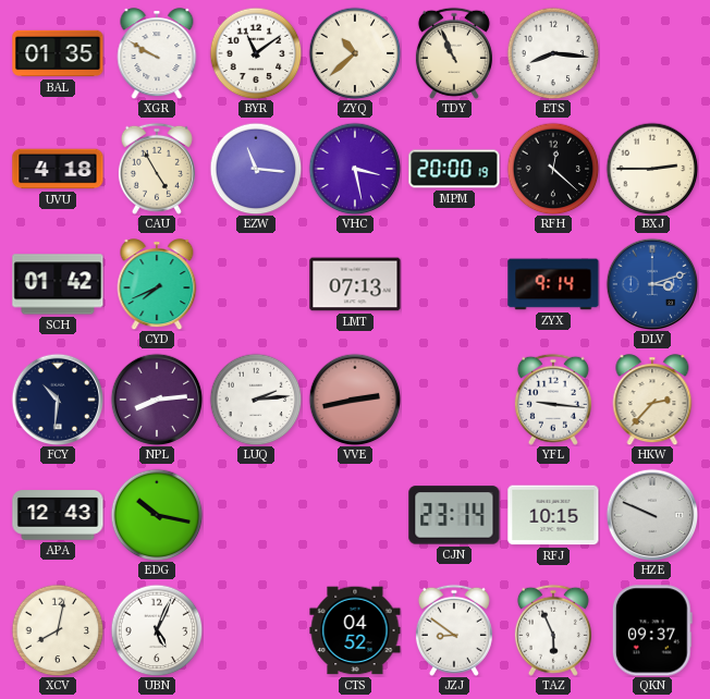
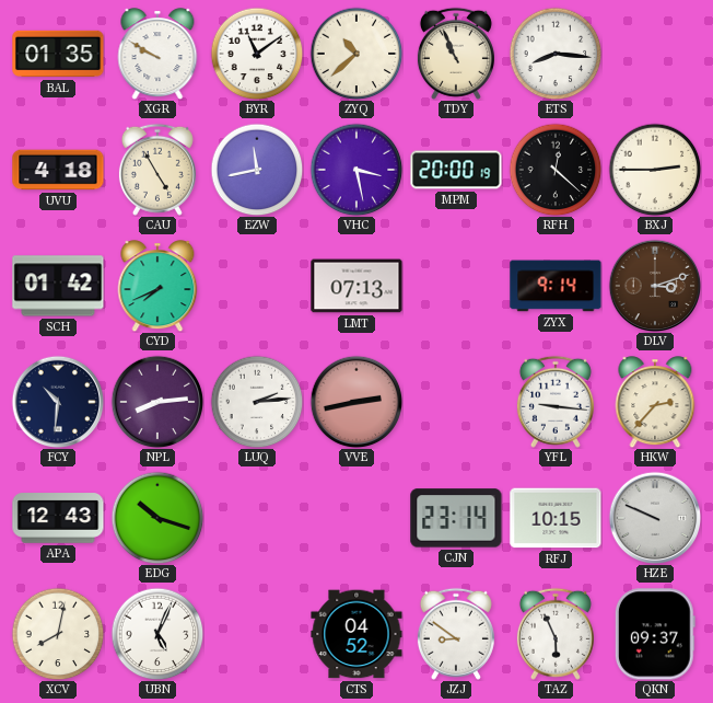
EZW: 11:16 -> 11:43
DLV dial: blue -> brown
EDG: 10:17 -> 10:18
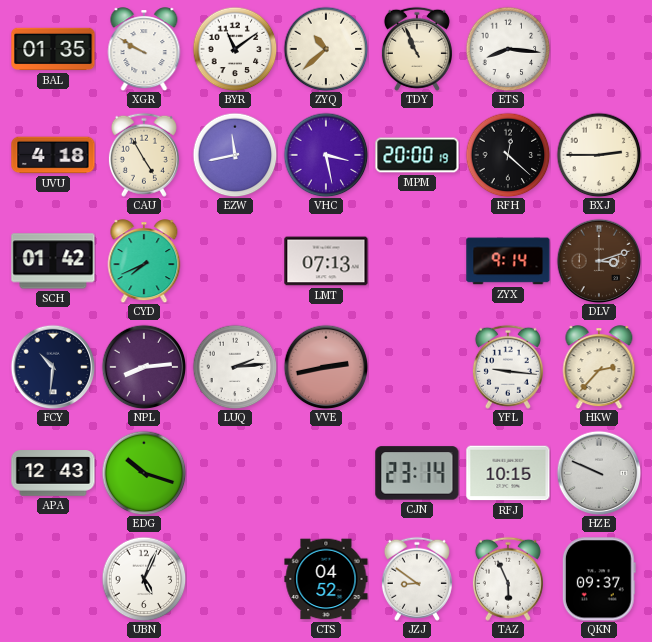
XCV: 8:02 -> none
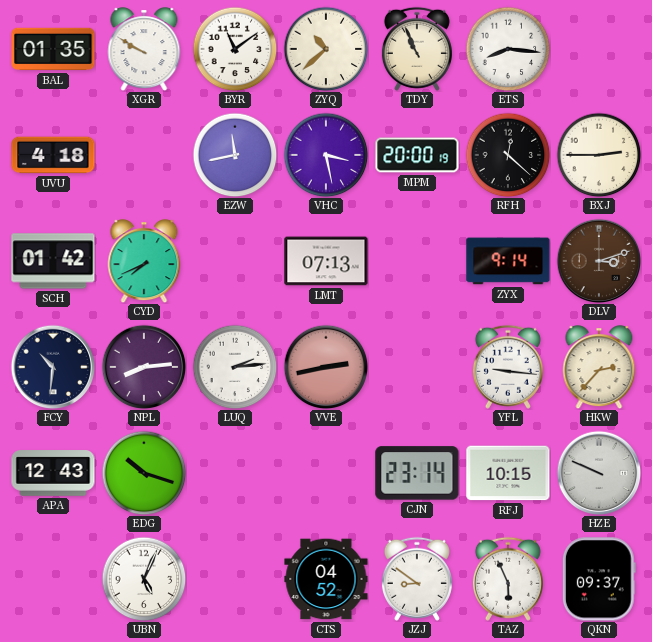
CAU: 4:55 -> none
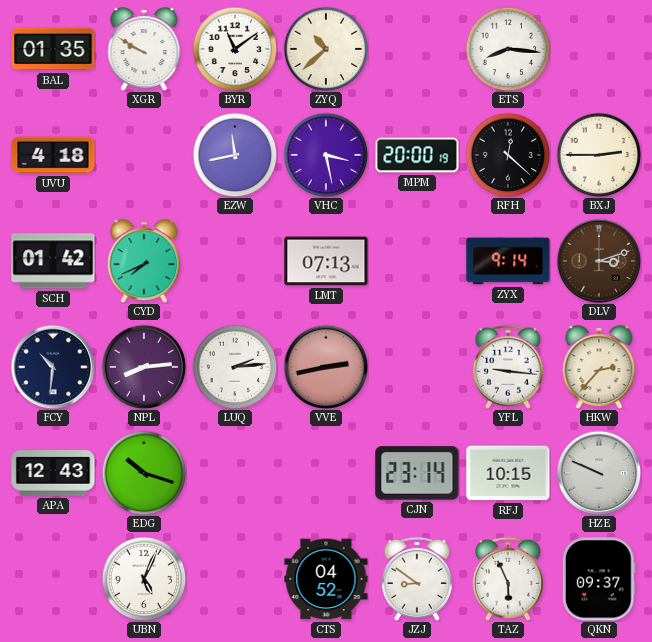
TDY: 10:56 -> none
